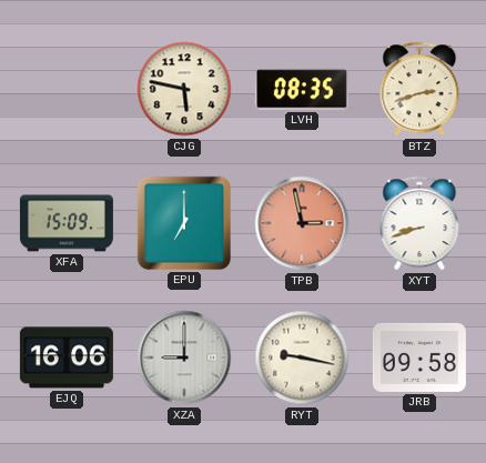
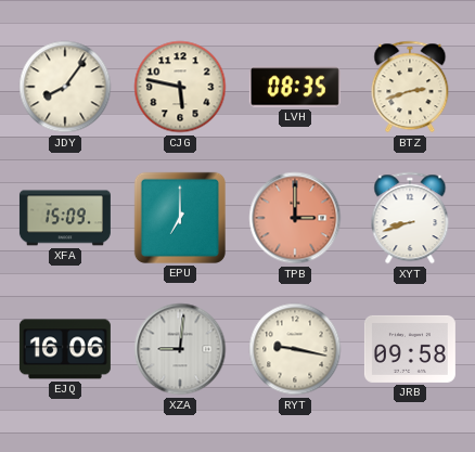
JDY: none -> 8:06
TPB: 2:58 -> 3:00
XZA: 9:00 -> 9:01
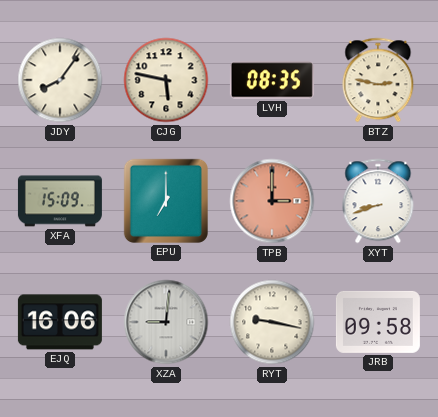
BTZ: 2:42 -> 2:47
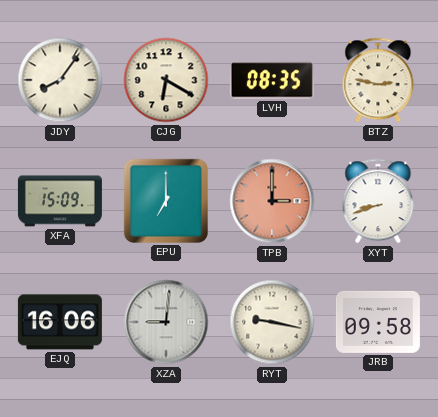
CJG: 5:47 -> 6:20
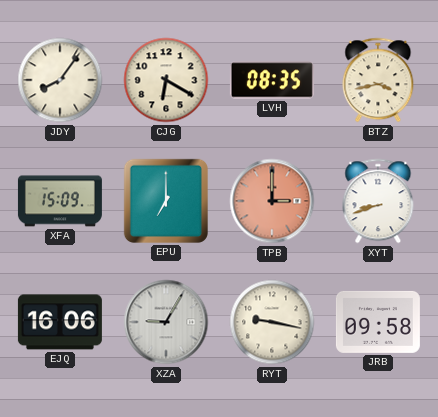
BTZ: 2:47 -> 3:43
XZA: 9:01 -> 9:05
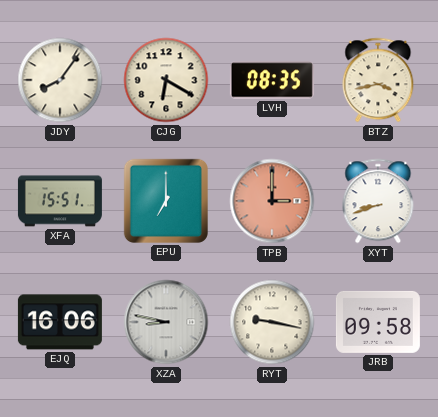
XFA: 15:09 -> 15:51
XZA: 9:05 -> 8:47
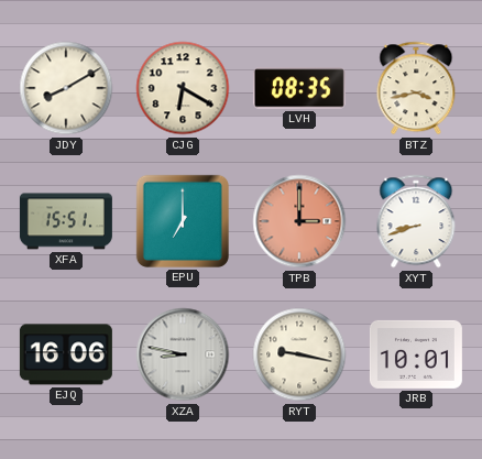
JDY: 8:06 -> 8:10
JRB: 09:58 -> 10:01
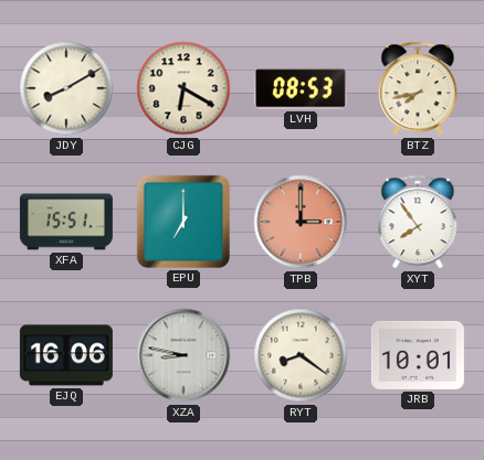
LVH: 08:35 -> 08:53
BTZ: 3:43 -> 7:43
XYT: 8:42 -> 7:54
RYT: 9:17 -> 8:21
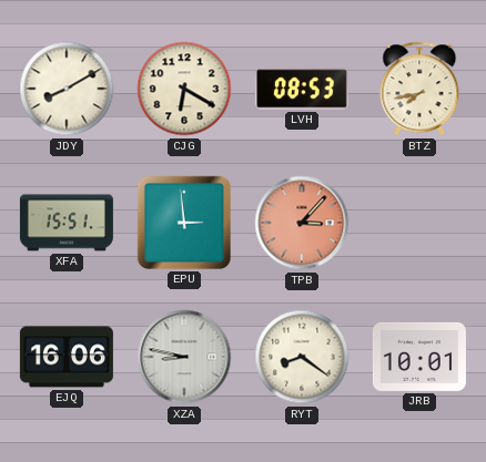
EPU: 7:00 -> 2:59
TPB: 3:00 -> 3:07
XYT: 7:54 -> none
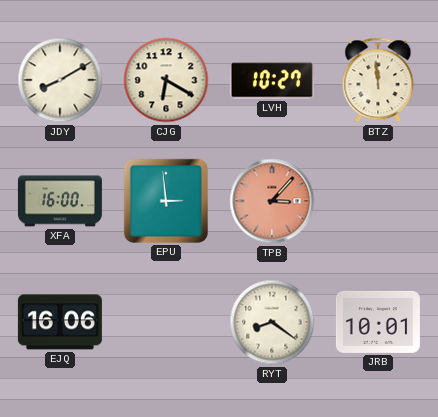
LVH: 08:53 -> 10:27
BTZ: 7:43 -> 11:59
XFA: 15:51 -> 16:00
XZA: 8:47 -> none
